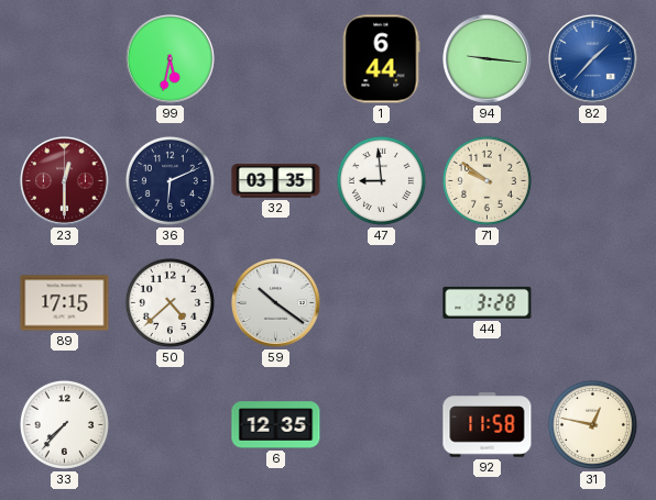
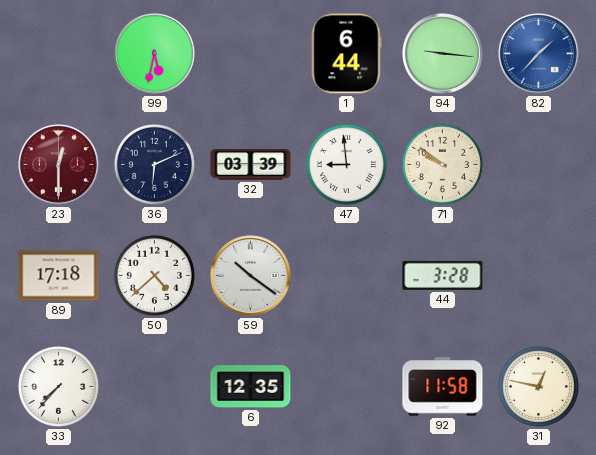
32: 03:35 -> 03:39
89: 17:15 -> 17:18
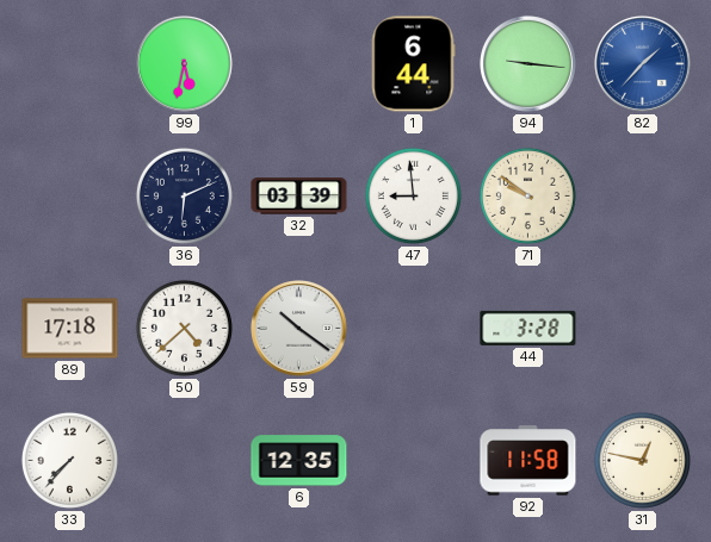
23: 12:30 -> none
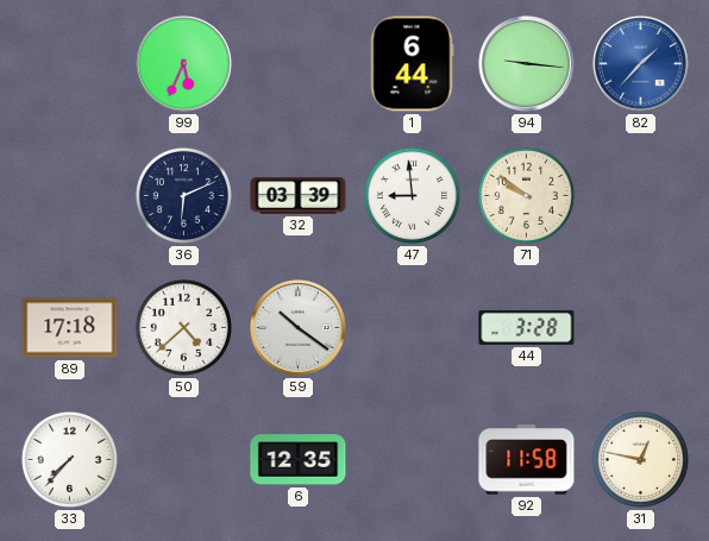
99: 5:32 -> 5:34
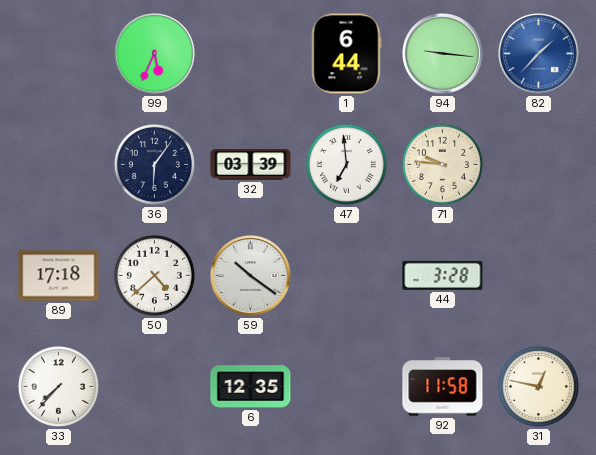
36: 6:11 -> 6:06
47: 8:59 -> 6:59
71: 9:51 -> 9:46
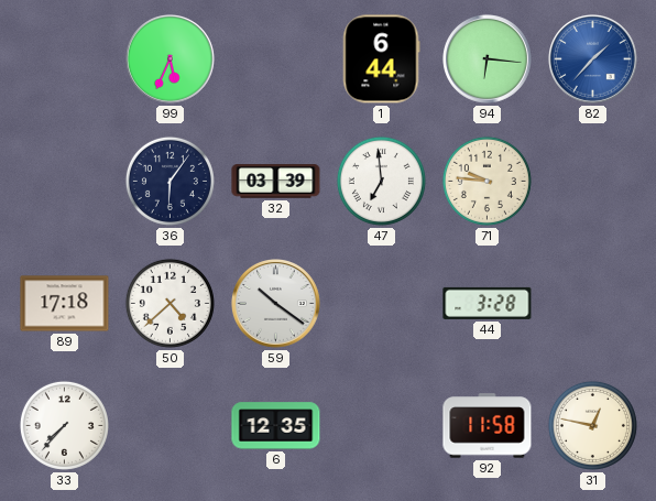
94: 9:16 -> 6:16
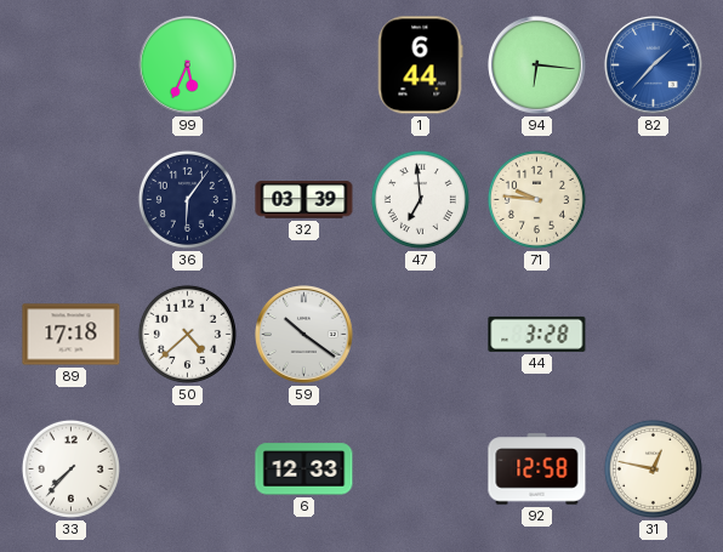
6: 12:35 -> 12:33
92: 11:58 -> 12:58
